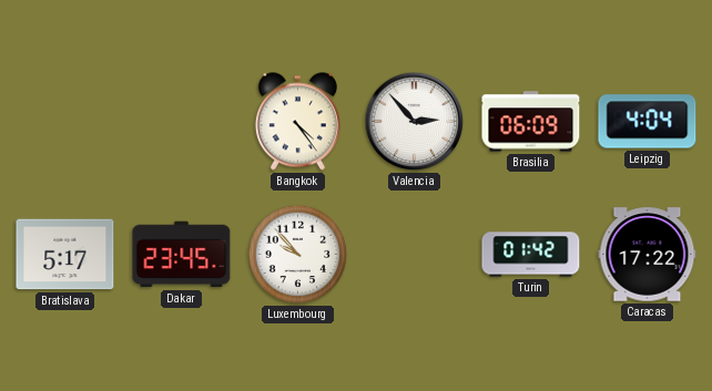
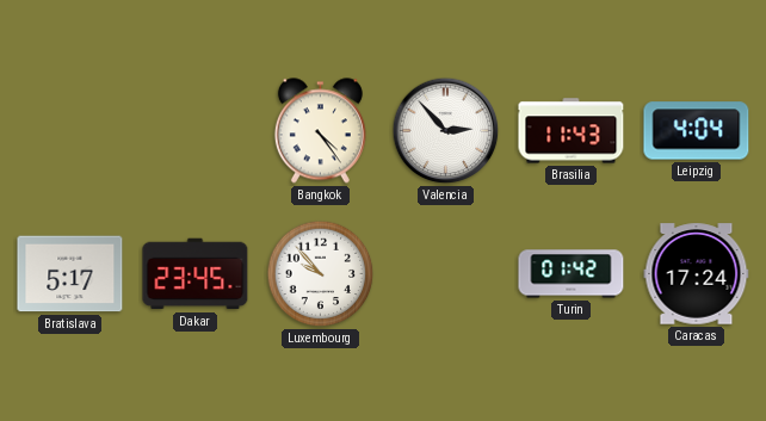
Brasilia: 06:09 -> 11:43
Caracas: 17:22 -> 17:24
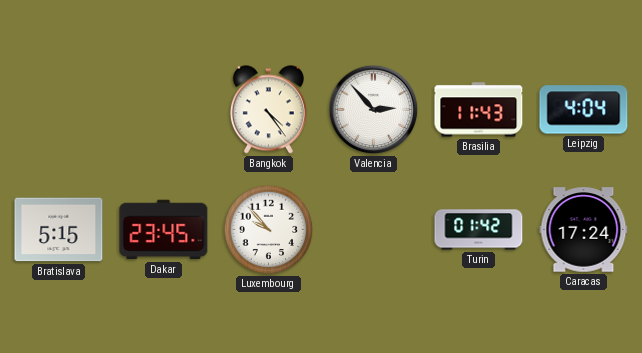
Bratislava: 5:17 -> 5:15
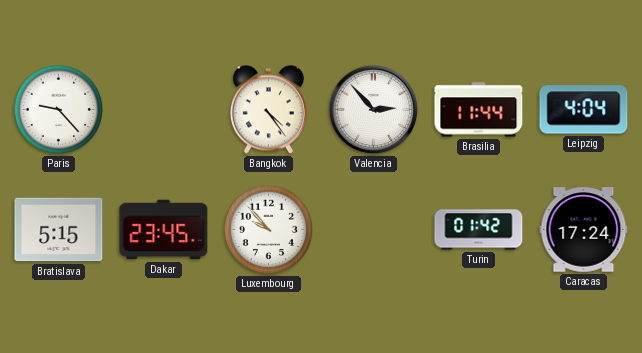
Paris: none -> 9:23
Brasilia: 11:43 -> 11:44
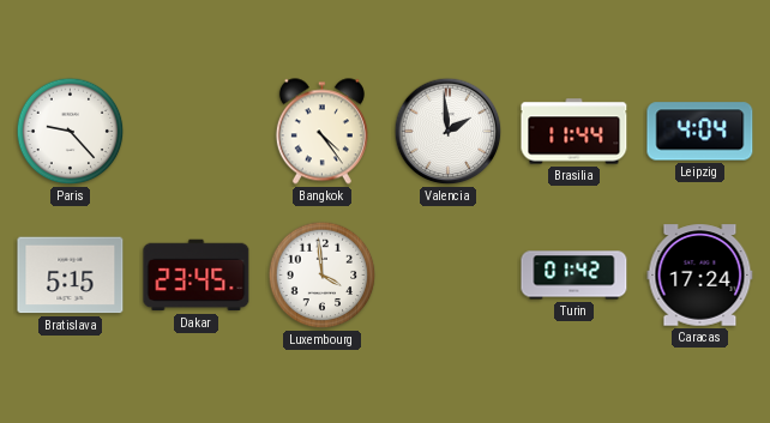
Valencia: 2:53 -> 1:59
Luxembourg: 9:53 -> 3:59
